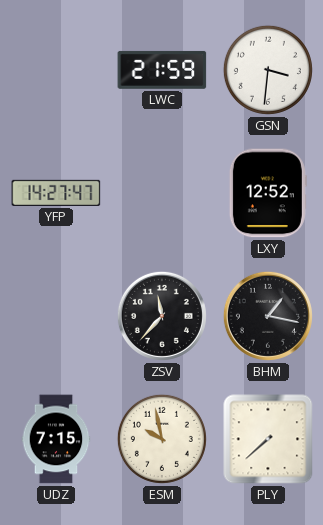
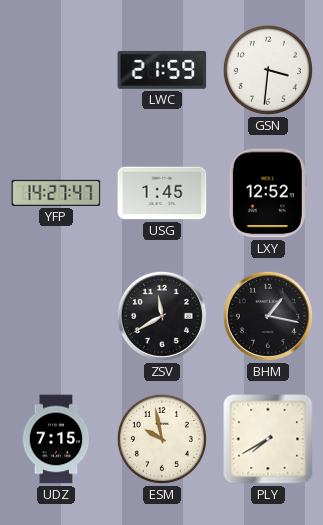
USG: none -> 1:45
ZSV: 11:37 -> 11:40
PLY: 7:38 -> 7:40
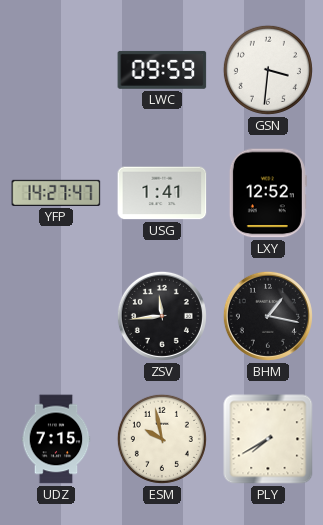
LWC: 21:59 -> 09:59
USG: 1:45 -> 1:41
ZSV: 11:40 -> 11:44
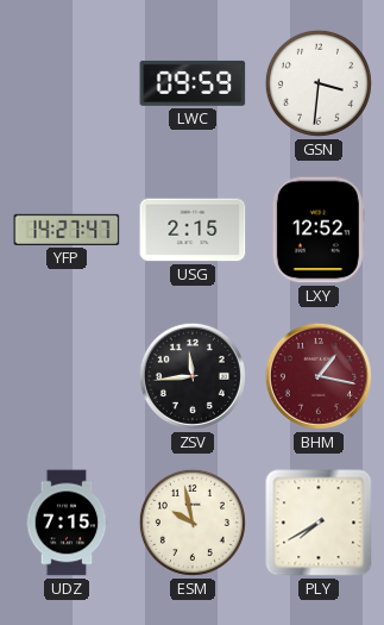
USG: 1:41 -> 2:15
BHM dial: black -> burgundy
